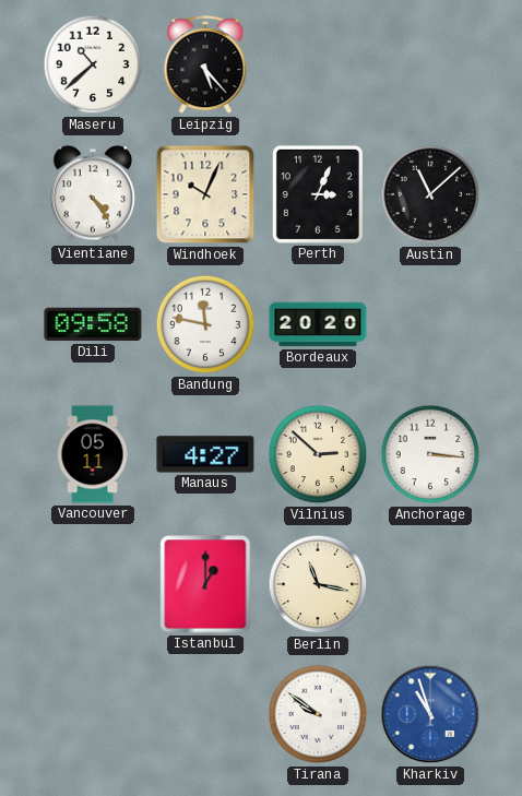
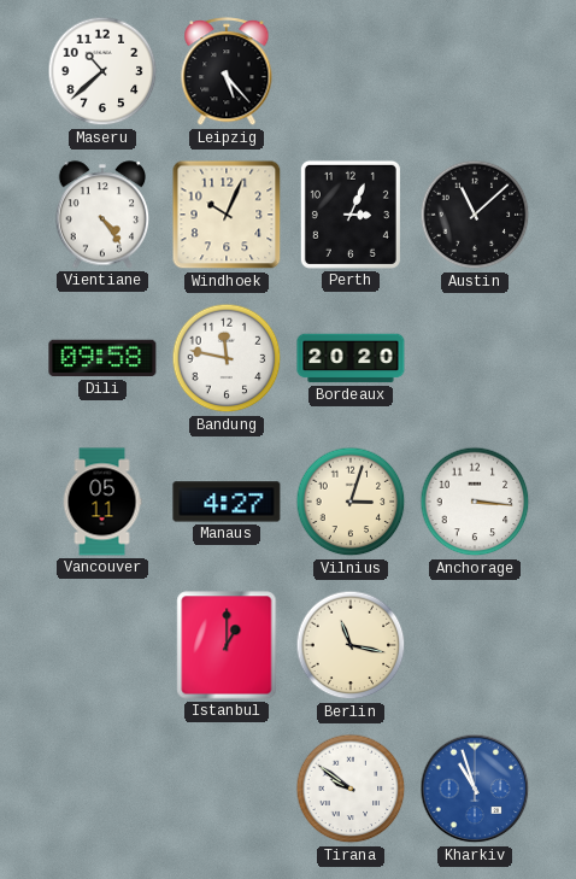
Vilnius: 2:52 -> 3:03
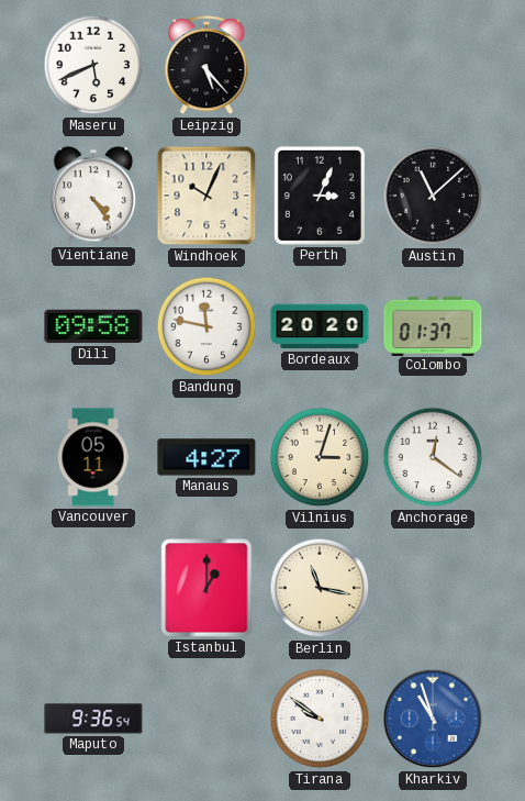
Maseru: 10:38 -> 5:41
Colombo: none -> 01:37
Anchorage: 3:16 -> 12:21
Maputo: none -> 9:36
